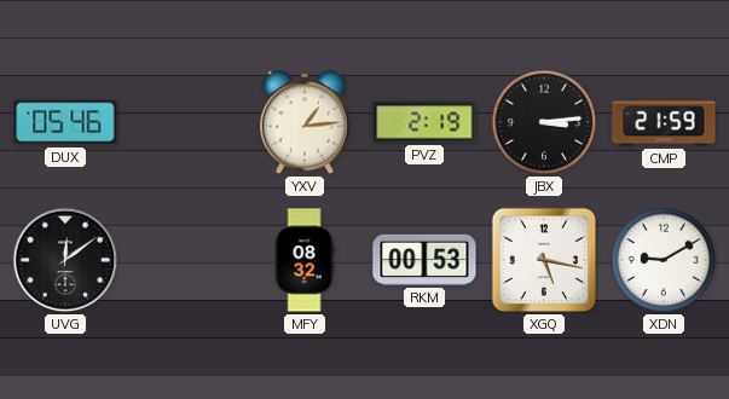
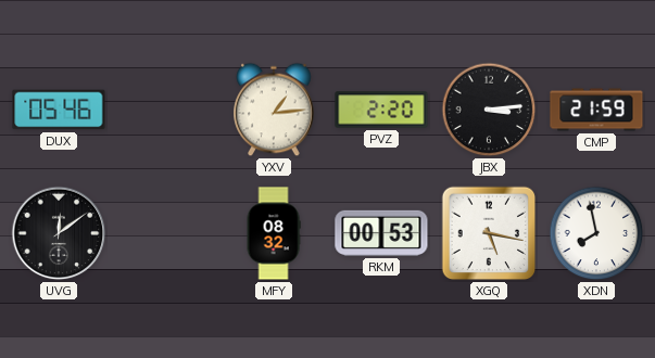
PVZ: 2:19 -> 2:20
XDN: 9:10 -> 7:58
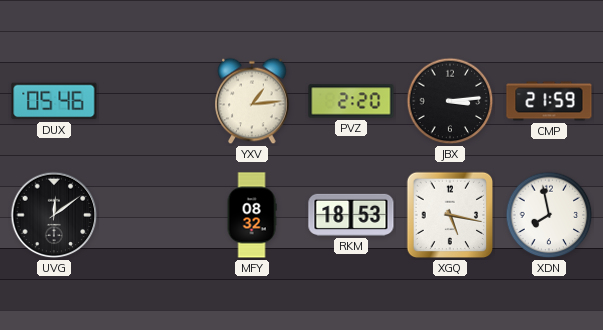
RKM: 00:53 -> 18:53
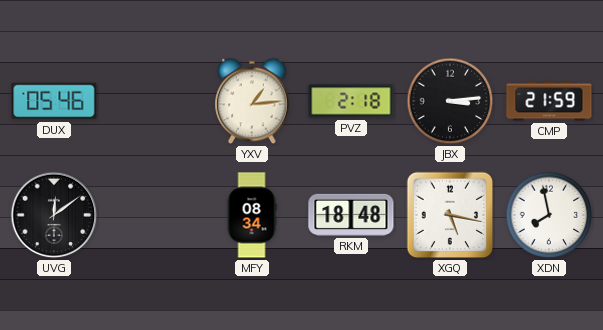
PVZ: 2:20 -> 2:18
MFY: 08:32 -> 08:34
RKM: 18:53 -> 18:48
